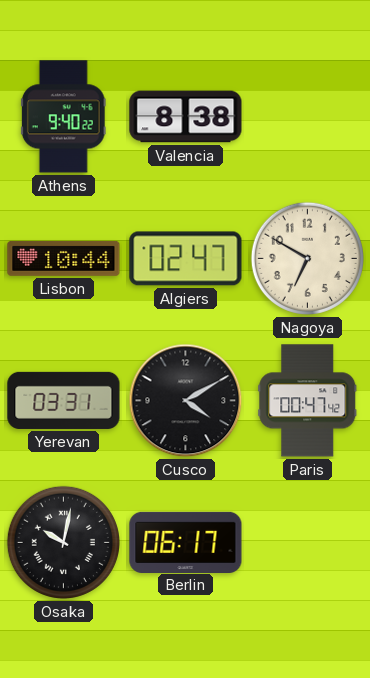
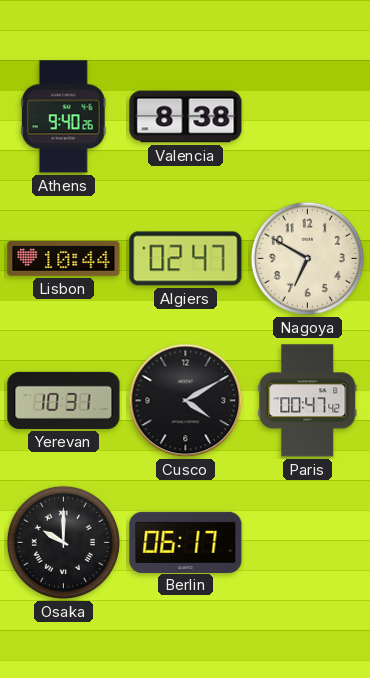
Athens: 9:40:22 -> 9:40:26
Yerevan: 03:31 -> 10:31
Osaka: 10:02 -> 10:00
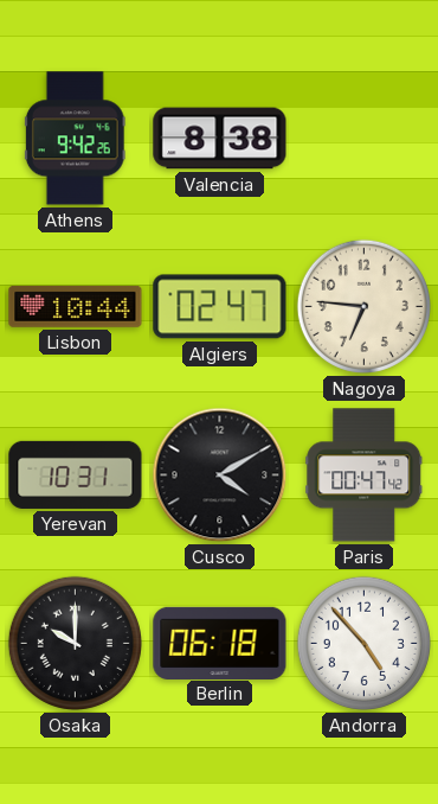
Athens: 9:40 -> 9:42
Nagoya: 6:50 -> 6:46
Berlin: 06:17 -> 06:18
Andorra: none -> 4:53
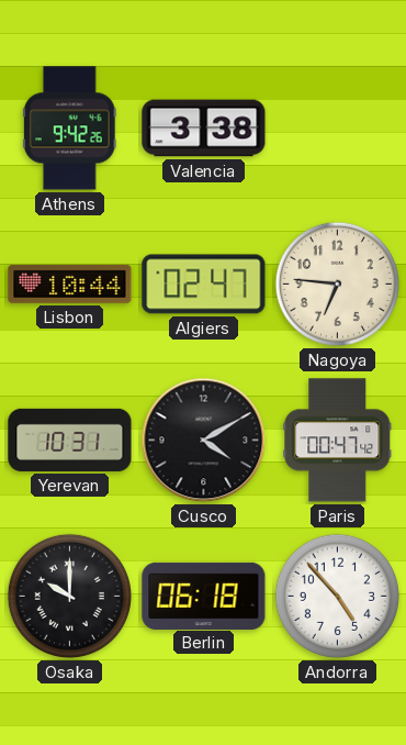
Valencia: 8:38 -> 3:38
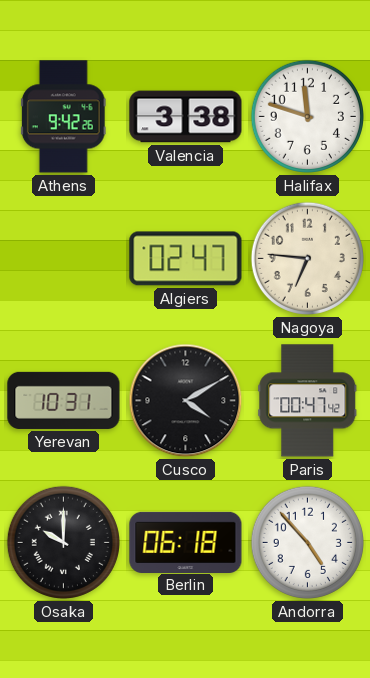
Halifax: none -> 11:48
Lisbon: 10:44 -> none
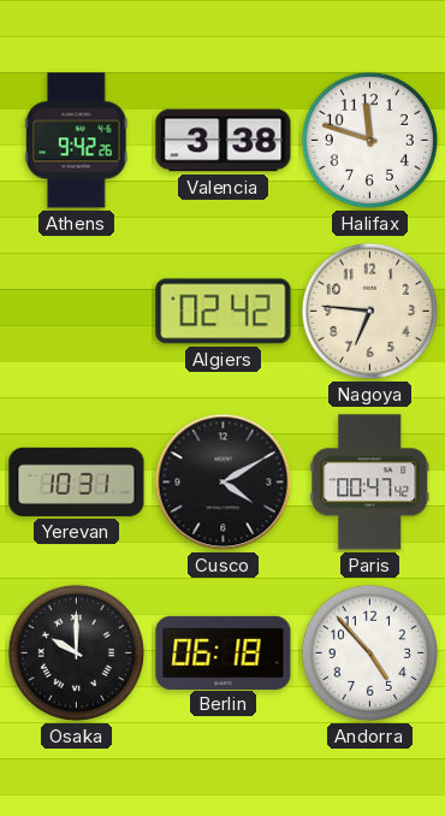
Algiers: 02:47 -> 02:42
